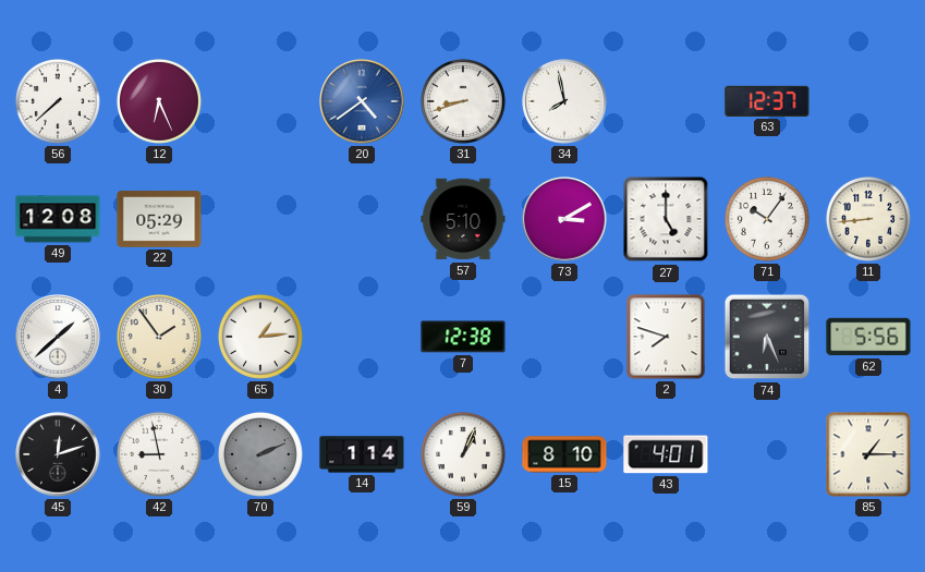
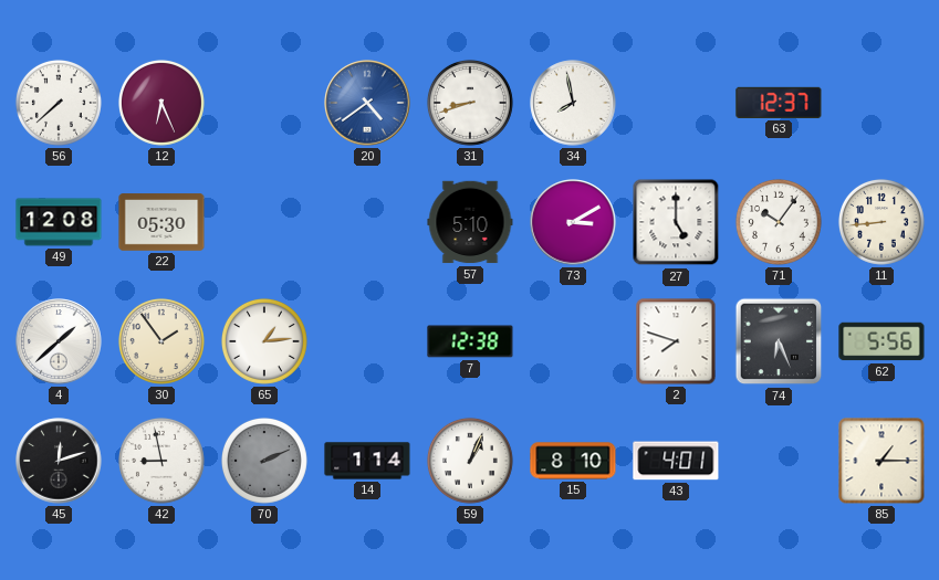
22: 05:29 -> 05:30
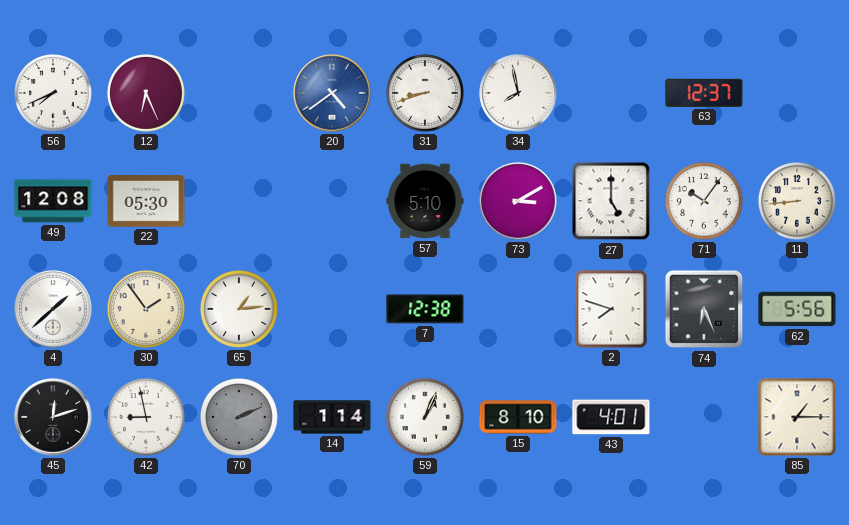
56: 7:38 -> 7:41
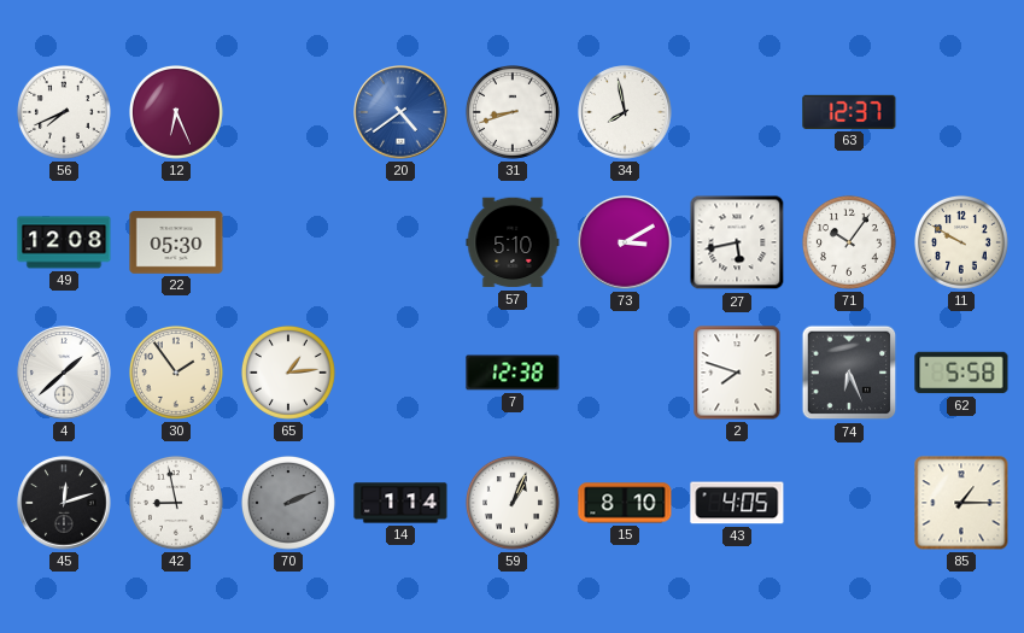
27: 5:00 -> 5:43
11: 8:44 -> 9:50
62: 5:56 -> 5:58
43: 4:01 -> 4:05
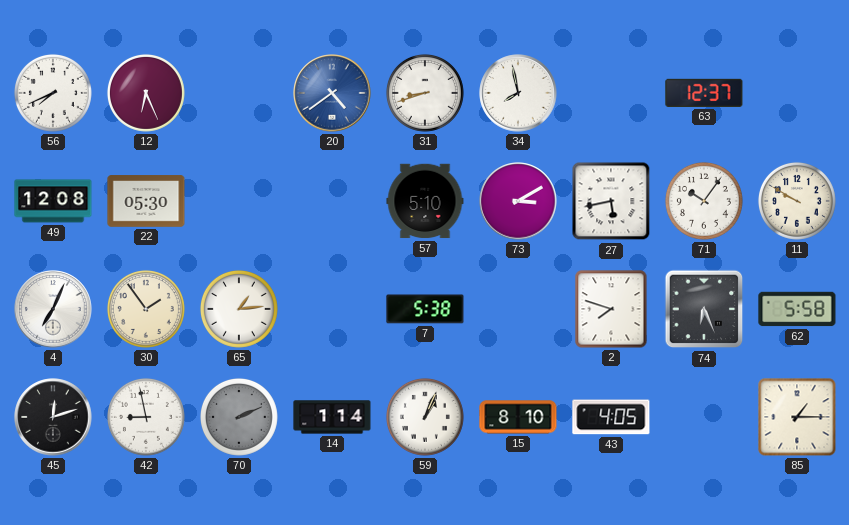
4: 1:38 -> 7:04
7: 12:38 -> 5:38
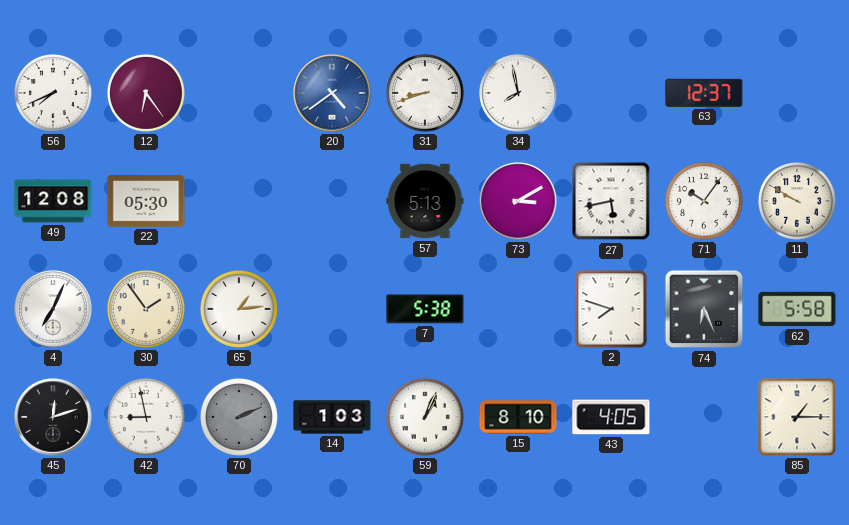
12: 6:26 -> 6:24
57: 5:10 -> 5:13
14: 1:14 -> 1:03
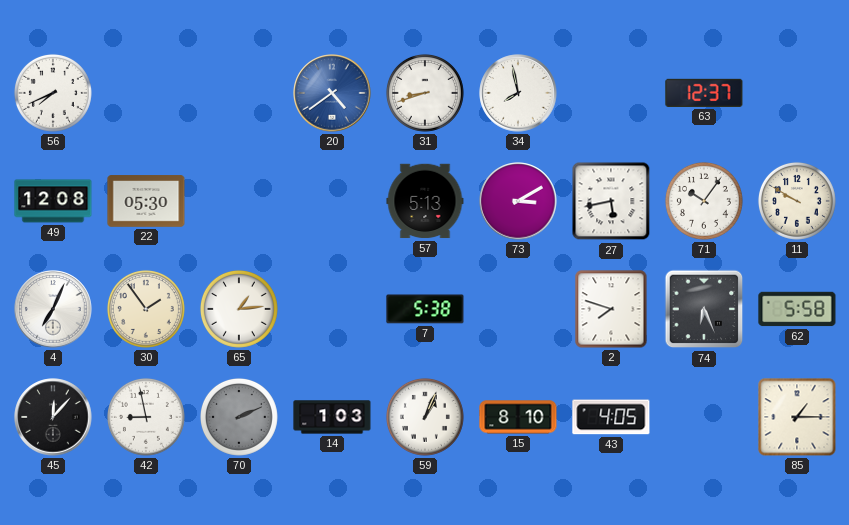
12: 6:24 -> none
45: 12:12 -> 12:07
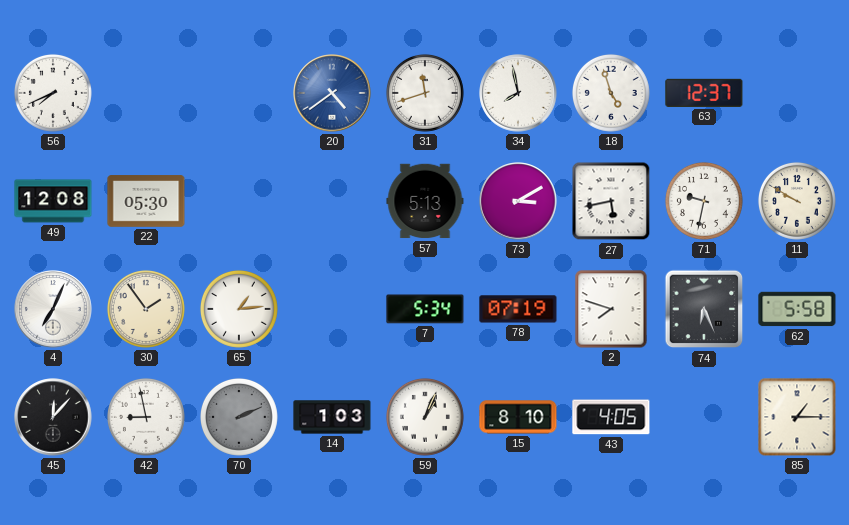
31: 8:42 -> 11:42
18: none -> 4:57
71: 10:06 -> 9:32
7: 5:38 -> 5:34
78: none -> 07:19
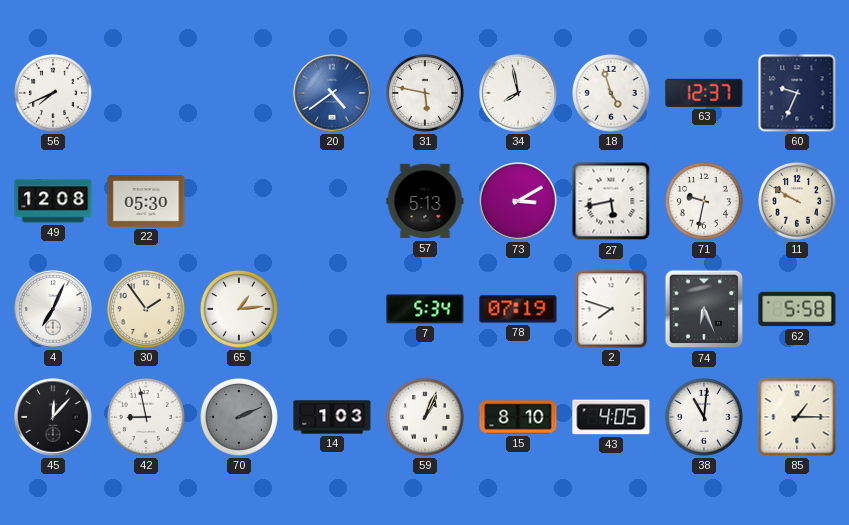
31: 11:42 -> 5:47
60: none -> 9:34
38: none -> 11:01
